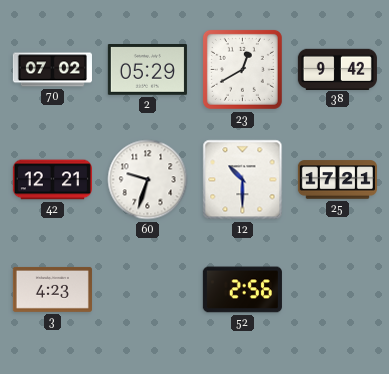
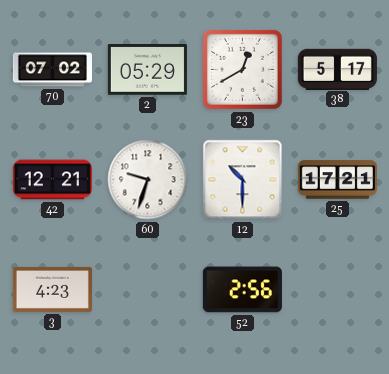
38: 9:42 -> 5:17
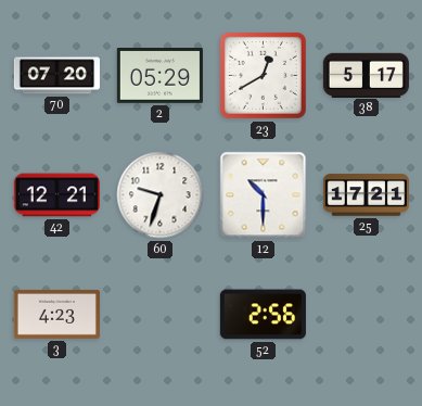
70: 07:02 -> 07:20
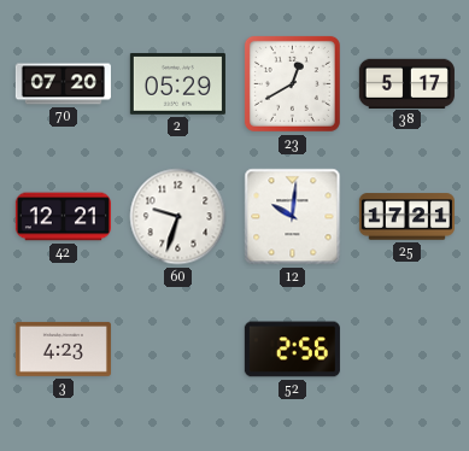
12: 10:30 -> 10:01
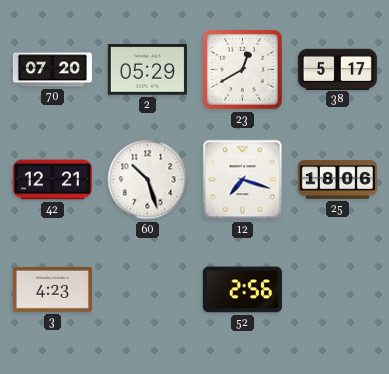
60: 9:33 -> 10:27
12: 10:01 -> 7:18
25: 17:21 -> 18:06
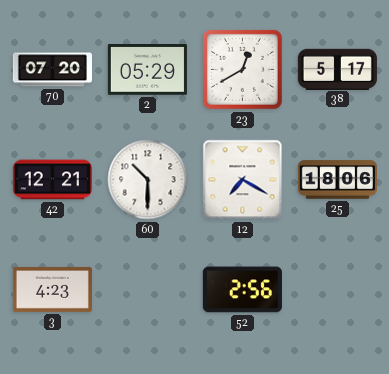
60: 10:27 -> 10:30
12: 7:18 -> 7:20
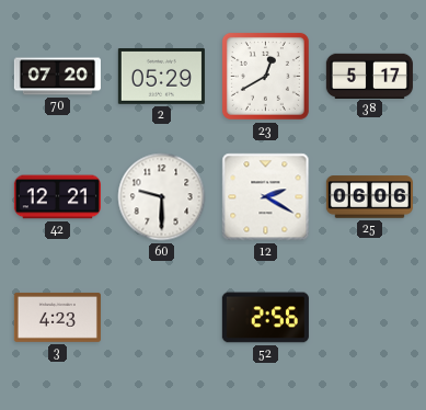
60: 10:30 -> 9:30
12: 7:20 -> 2:20
25: 18:06 -> 06:06
